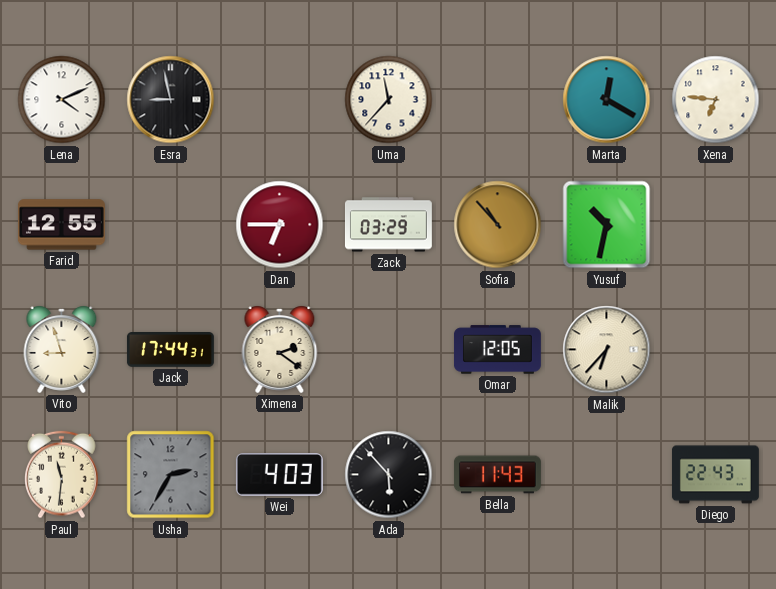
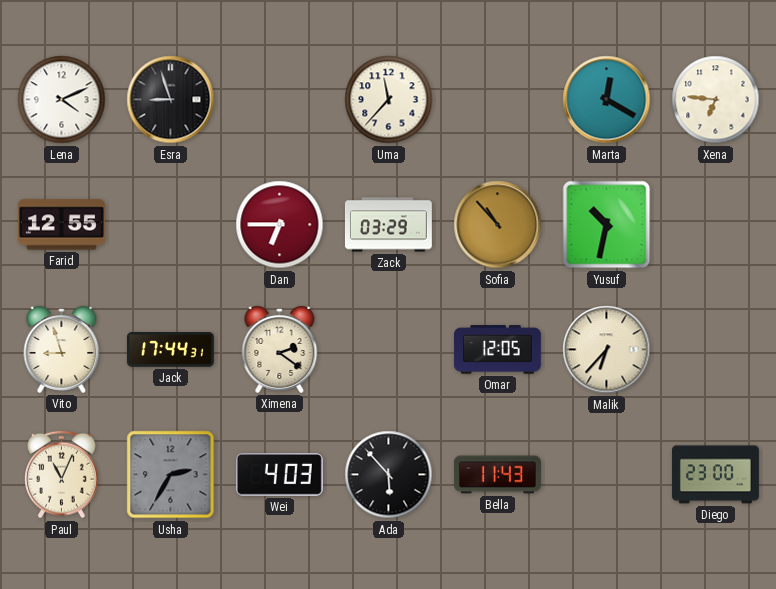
Esra: 8:58 -> 8:57
Paul: 11:31 -> 11:04
Diego: 22:43 -> 23:00
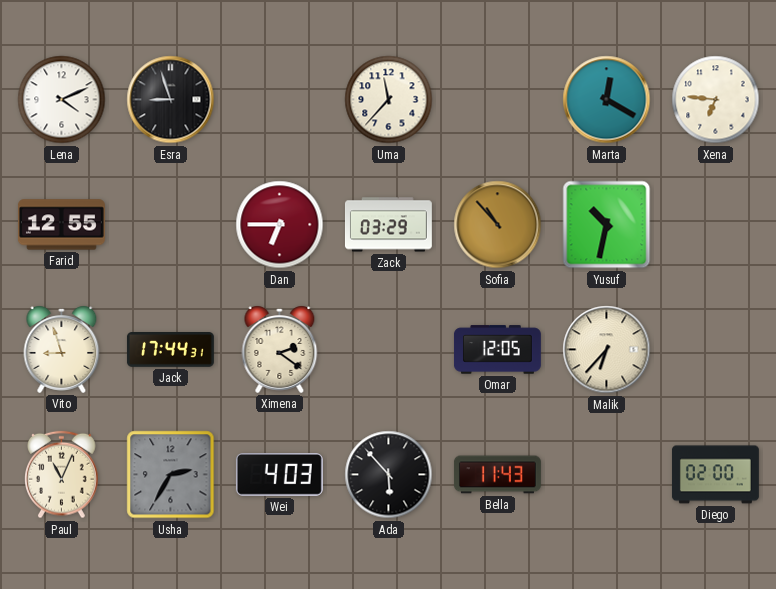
Diego: 23:00 -> 02:00
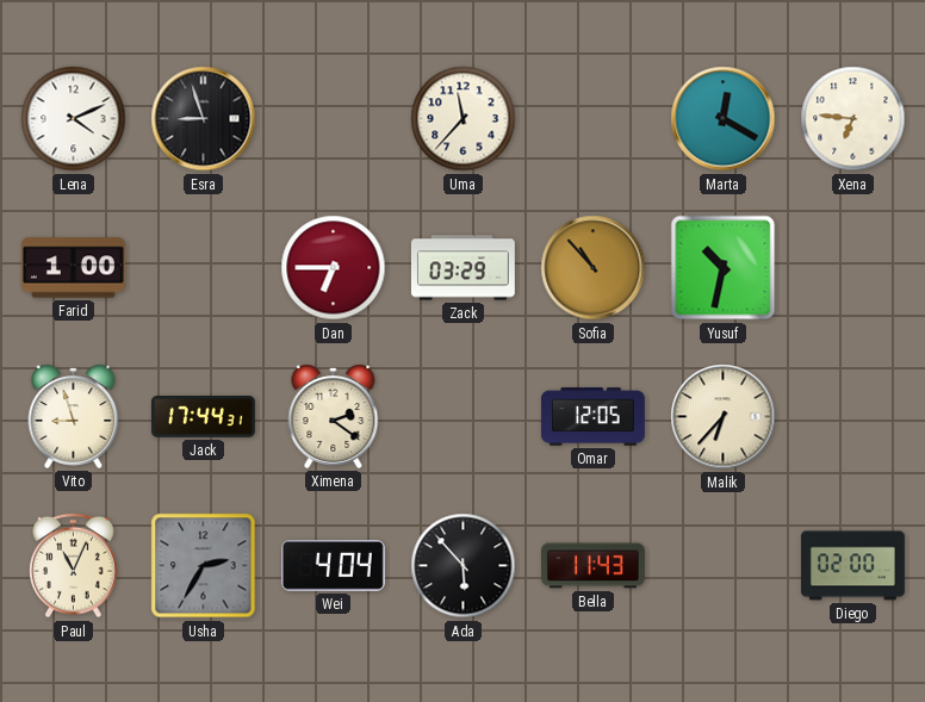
Farid: 12:55 -> 1:00
Wei: 4:03 -> 4:04
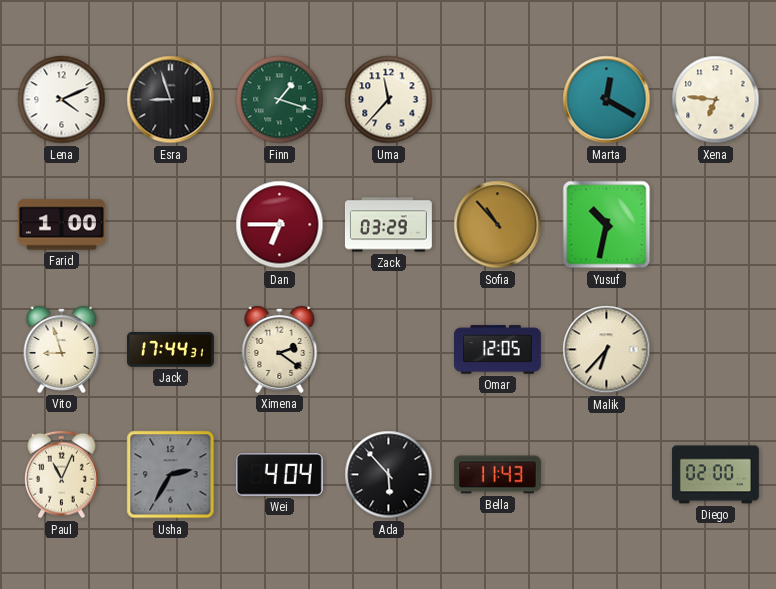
Finn: none -> 1:18
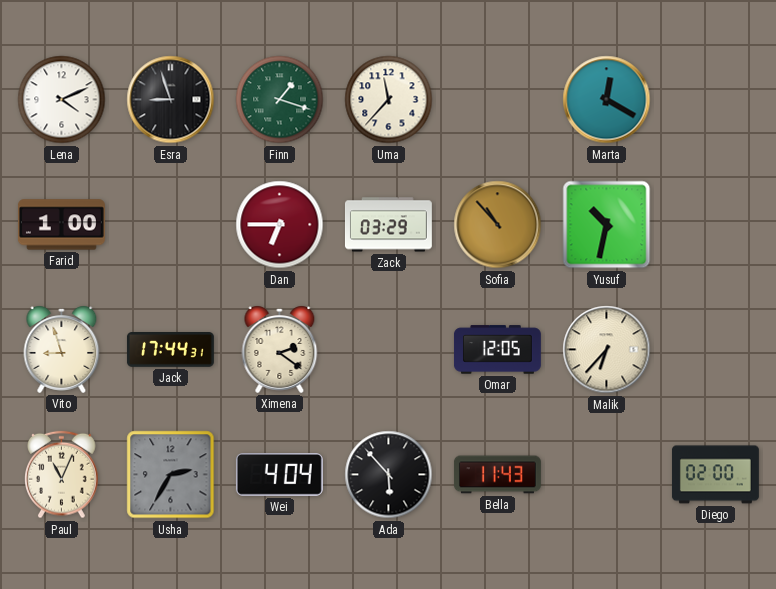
Xena: 6:46 -> none
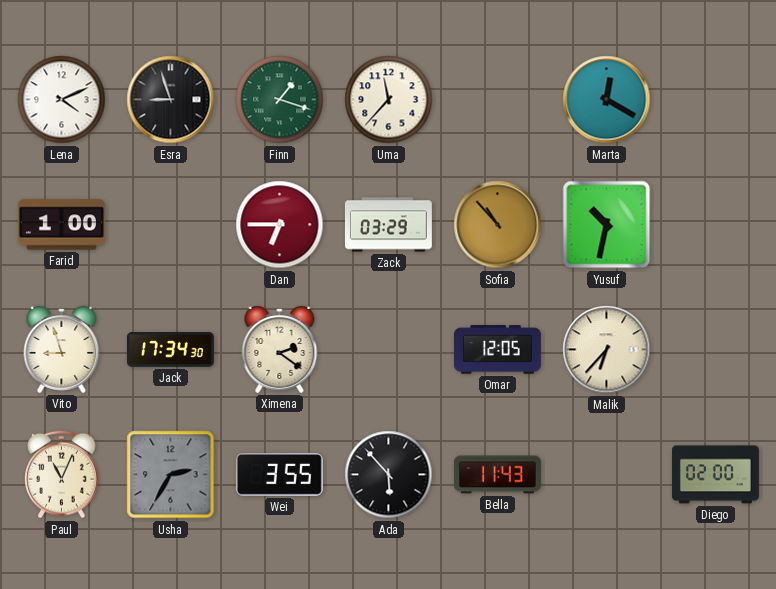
Jack: 17:44 -> 17:34
Wei: 4:04 -> 3:55
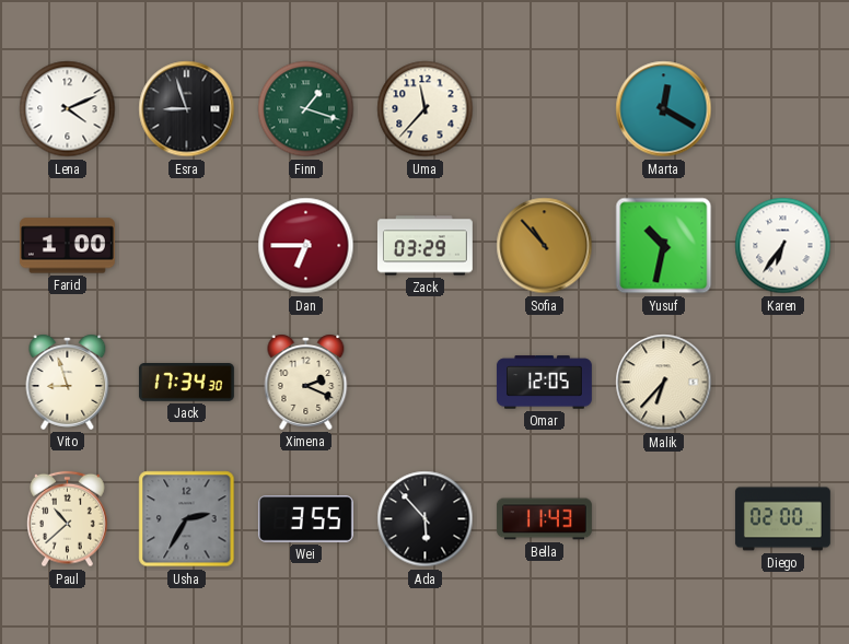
Karen: none -> 6:36
Ximena: 2:21 -> 2:19
Paul: 11:04 -> 10:38
